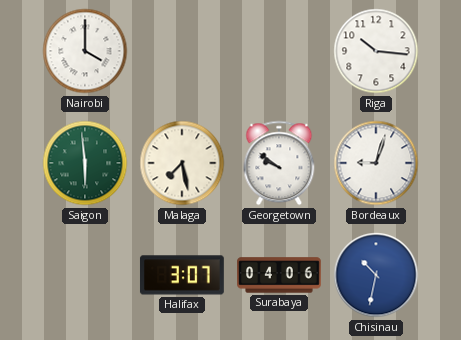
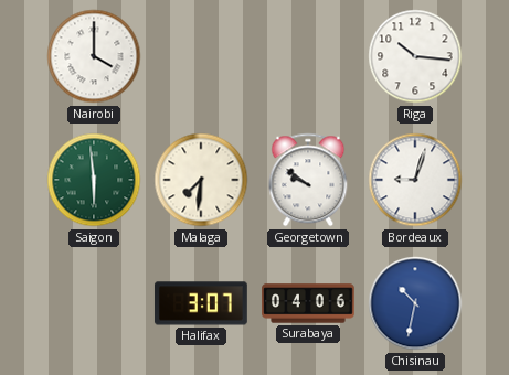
Malaga: 7:28 -> 7:31
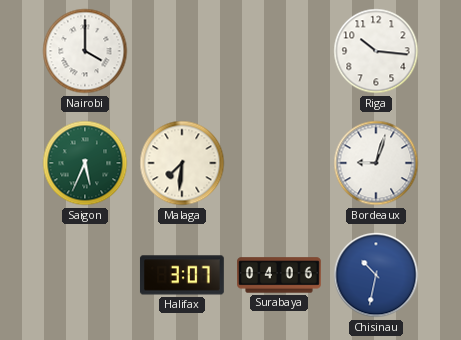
Saigon: 5:59 -> 5:34
Georgetown: 9:51 -> none
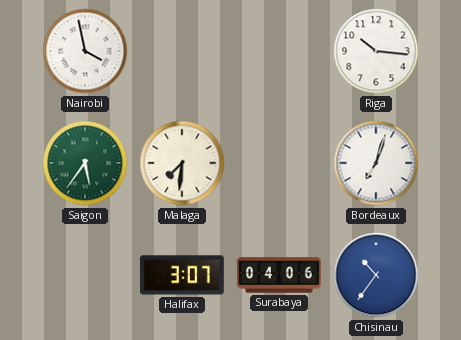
Nairobi: 4:00 -> 3:58
Saigon: 5:34 -> 5:36
Bordeaux: 9:03 -> 7:03
Chisinau: 10:32 -> 10:36
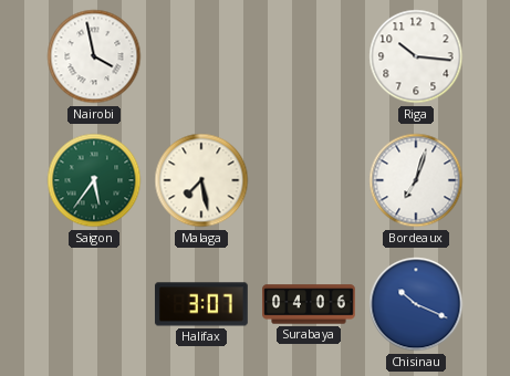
Malaga: 7:31 -> 7:28
Chisinau: 10:36 -> 10:19
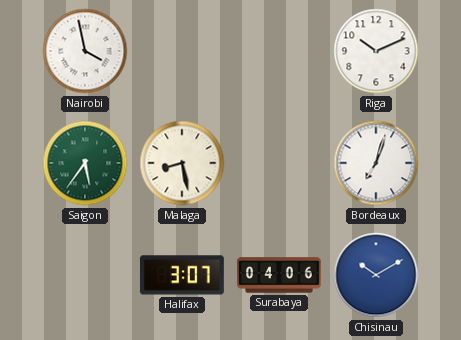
Riga: 10:16 -> 10:11
Malaga: 7:28 -> 8:28
Chisinau: 10:19 -> 10:10
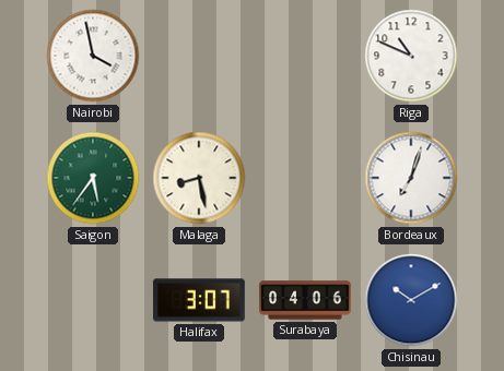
Riga: 10:11 -> 10:49
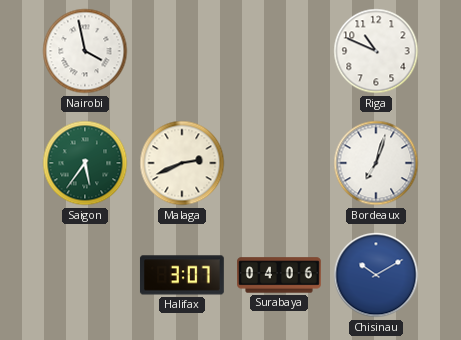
Malaga: 8:28 -> 2:41
